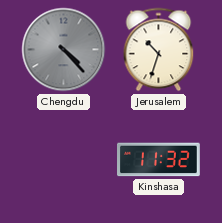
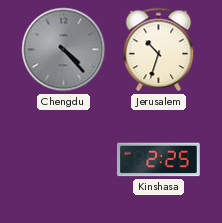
Kinshasa: 11:32 -> 2:25
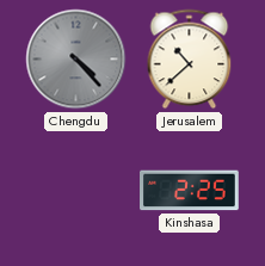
Jerusalem: 10:33 -> 10:38
